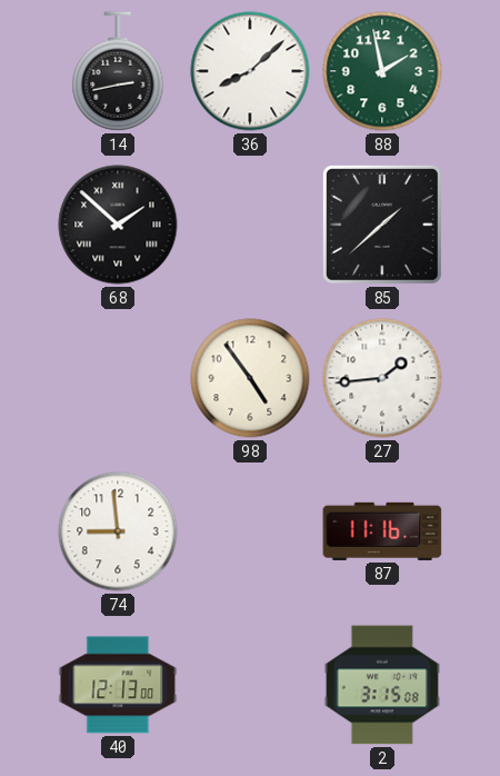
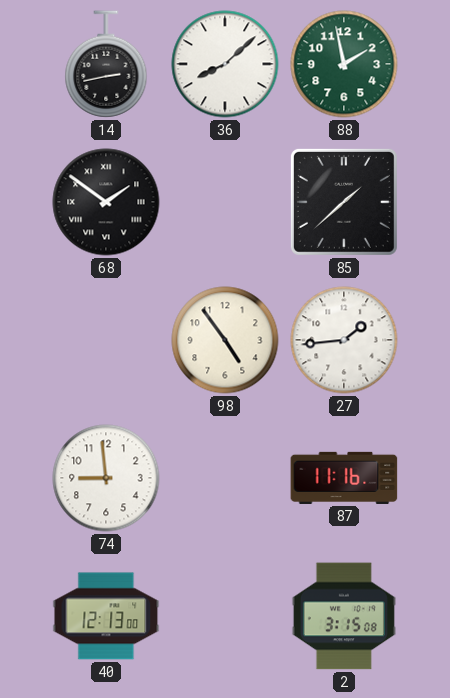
68: 1:52 -> 1:51
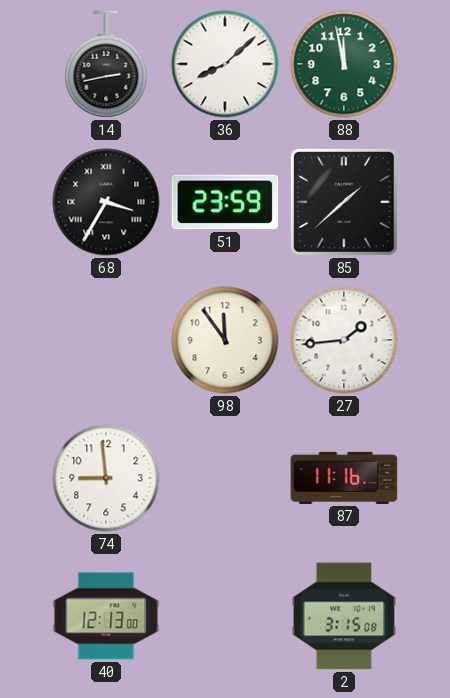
88: 1:58 -> 11:58
68: 1:51 -> 3:35
51: none -> 23:59
98: 4:54 -> 11:54
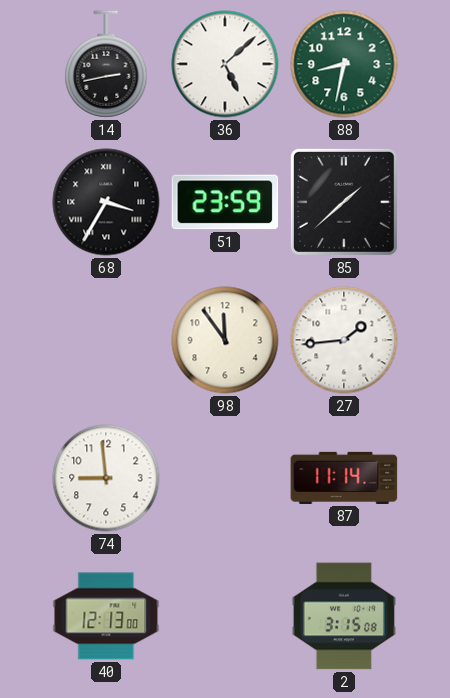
36: 8:08 -> 5:08
88: 11:58 -> 8:32
87: 11:16 -> 11:14
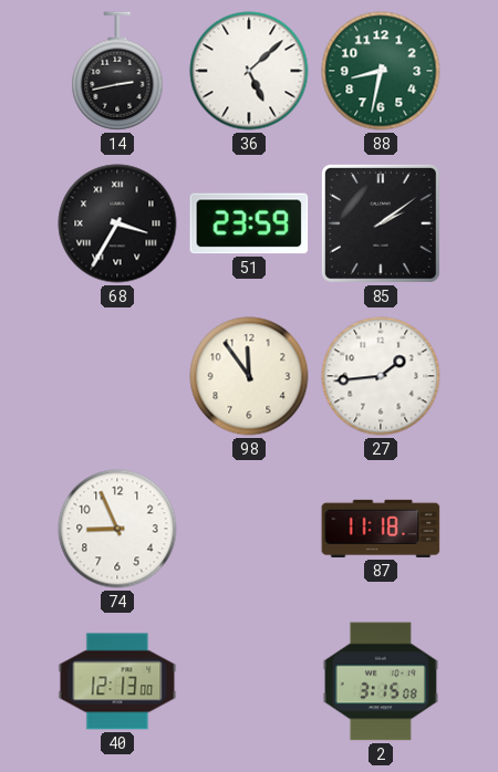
85: 1:38 -> 2:09
74: 8:59 -> 8:56
87: 11:14 -> 11:18
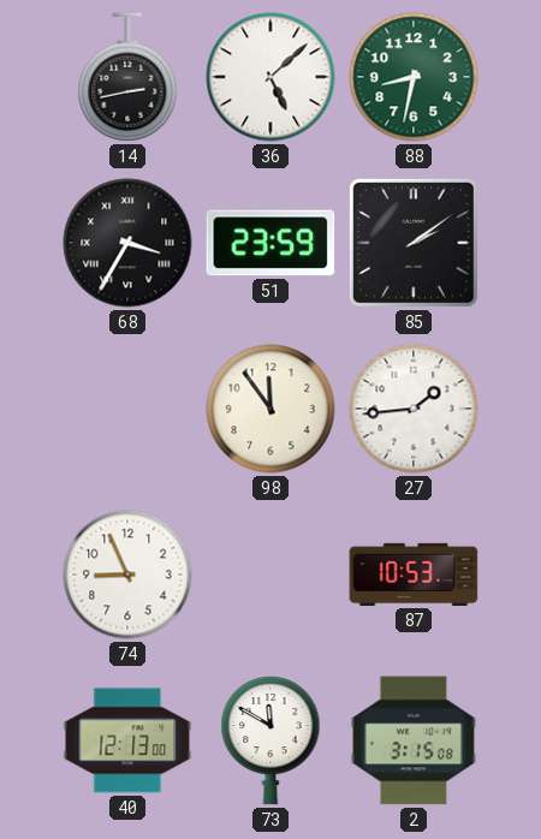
87: 11:18 -> 10:53
73: none -> 11:50
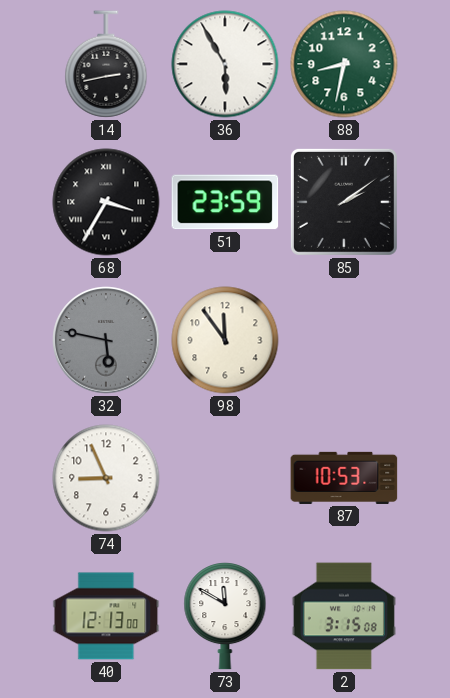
36: 5:08 -> 5:55
32: none -> 5:47
27: 1:44 -> none
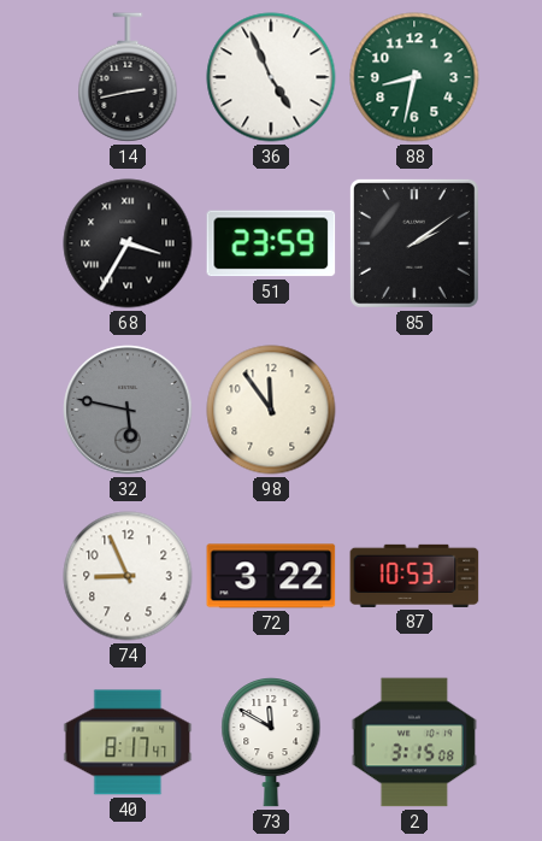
36: 5:55 -> 4:56
72: none -> 3:22
40: 12:13 -> 8:17
